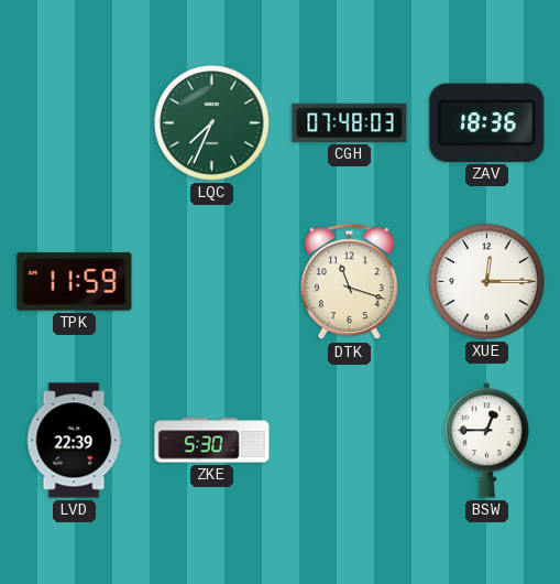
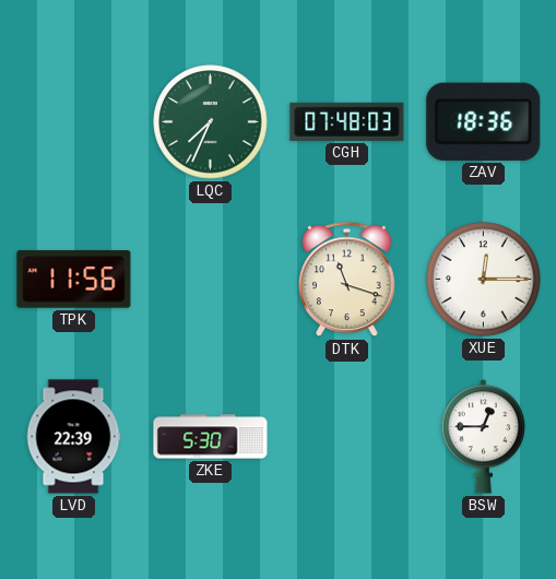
TPK: 11:59 -> 11:56
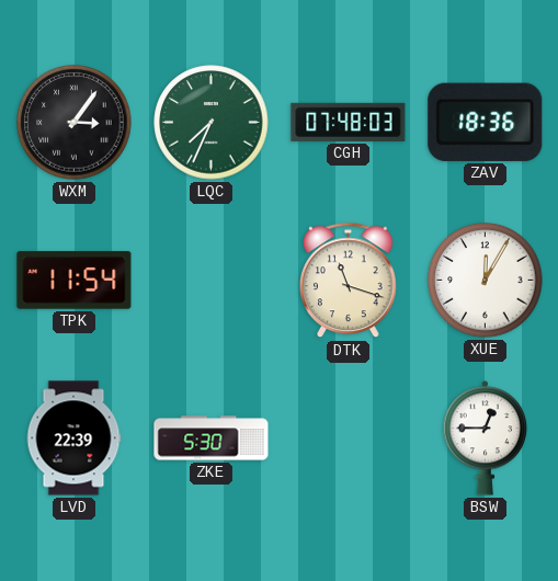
WXM: none -> 3:06
TPK: 11:56 -> 11:54
XUE: 12:15 -> 12:05
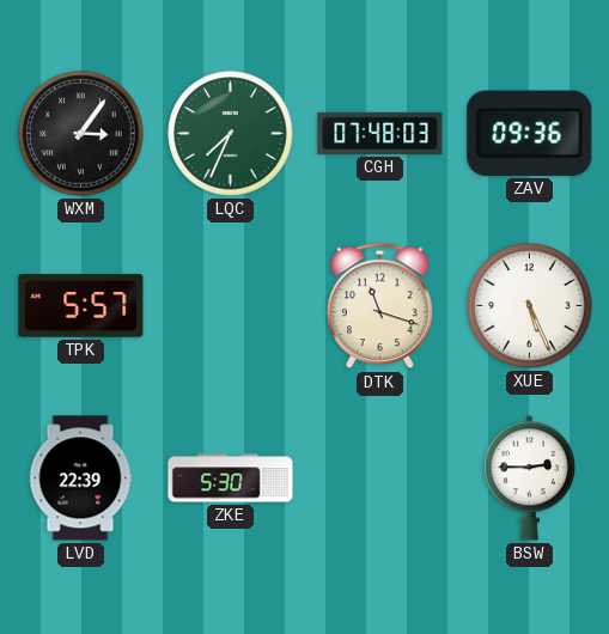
ZAV: 18:36 -> 09:36
TPK: 11:54 -> 5:57
XUE: 12:05 -> 5:26
BSW: 12:45 -> 2:45
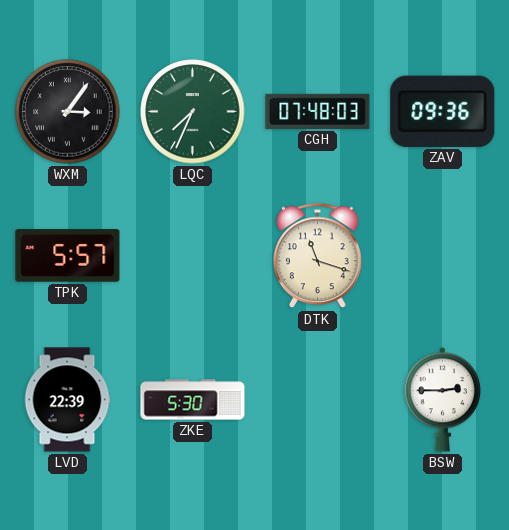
XUE: 5:26 -> none
